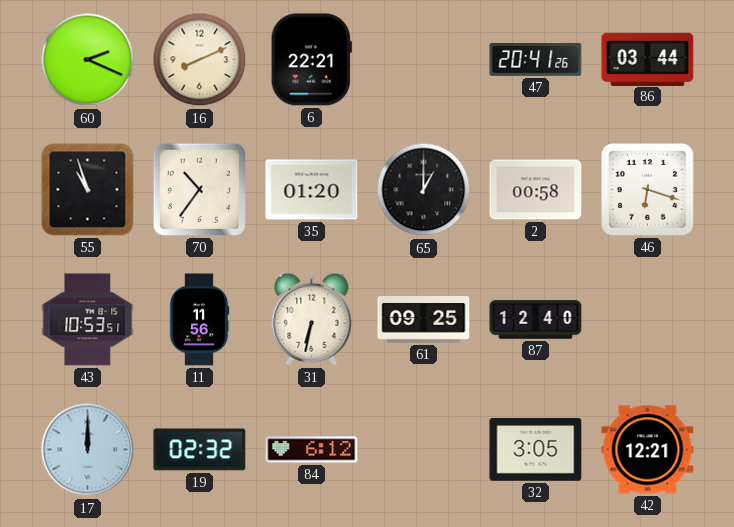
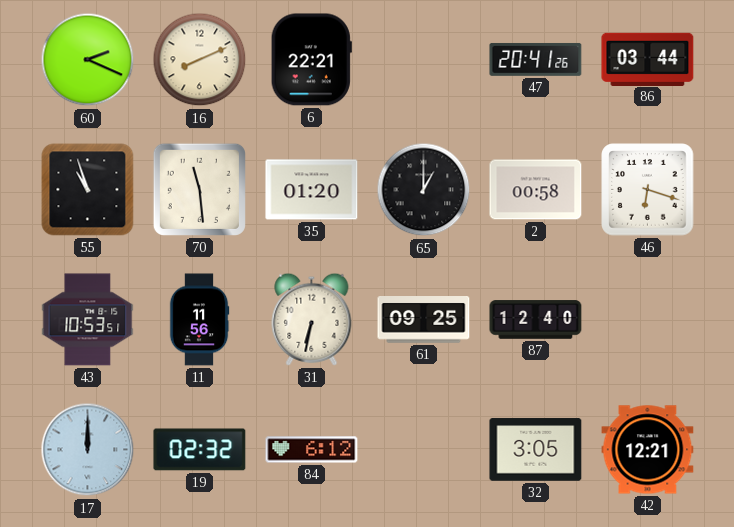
70: 10:36 -> 11:29
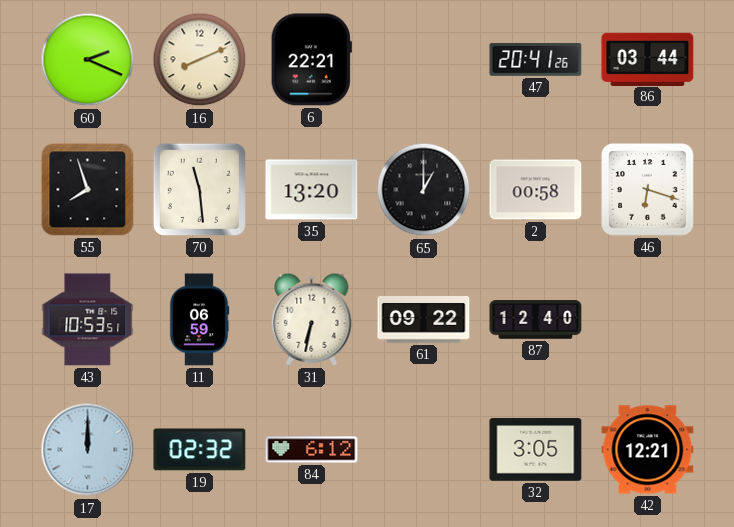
55: 10:57 -> 7:57
35: 01:20 -> 13:20
11: 11:56 -> 06:59
61: 09:25 -> 09:22
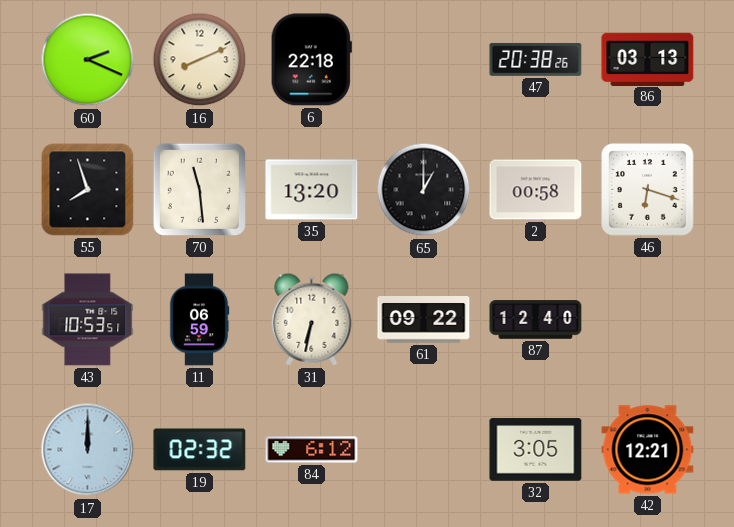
6: 22:21 -> 22:18
47: 20:41 -> 20:38
86: 03:44 -> 03:13
